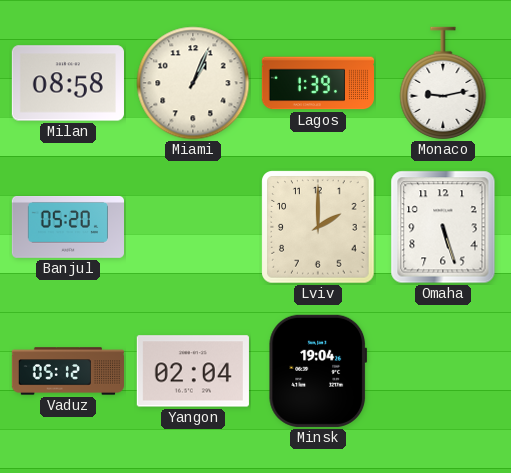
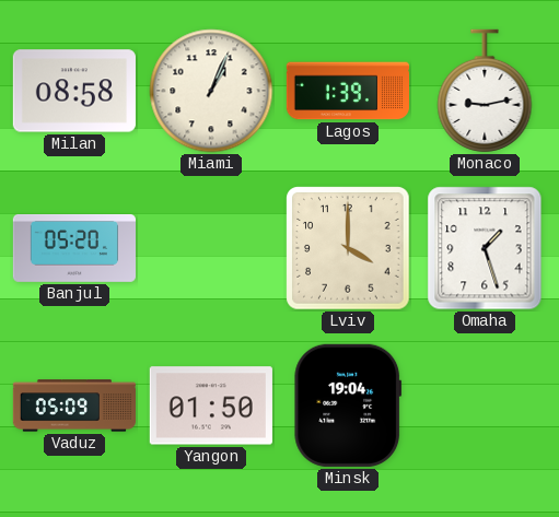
Lviv: 2:00 -> 4:00
Omaha: 5:27 -> 1:27
Vaduz: 05:12 -> 05:09
Yangon: 02:04 -> 01:50
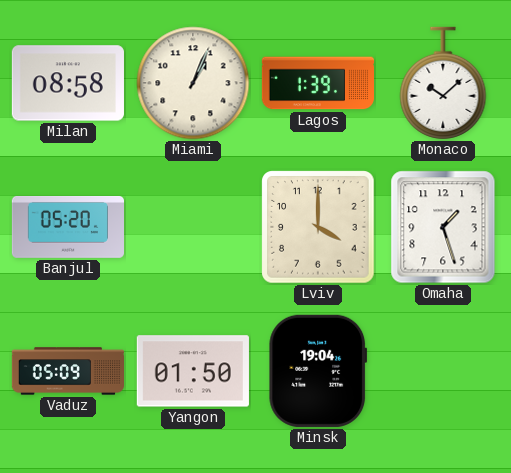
Monaco: 9:13 -> 10:08
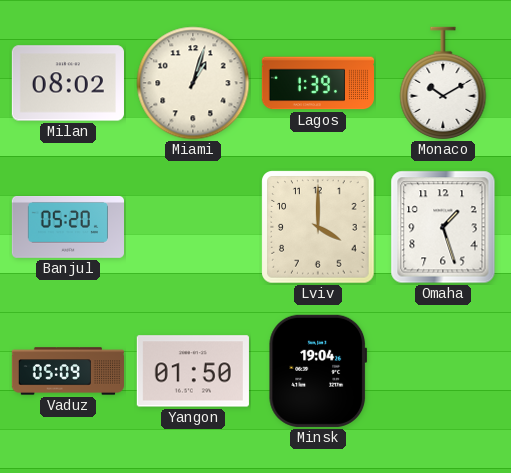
Milan: 08:58 -> 08:02
Miami: 1:04 -> 1:03
Monaco: 10:08 -> 10:10
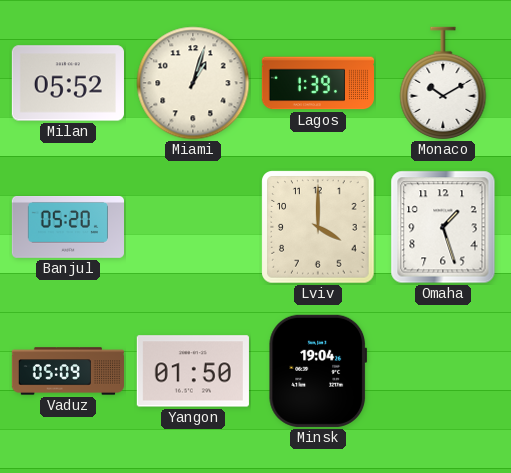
Milan: 08:02 -> 05:52
